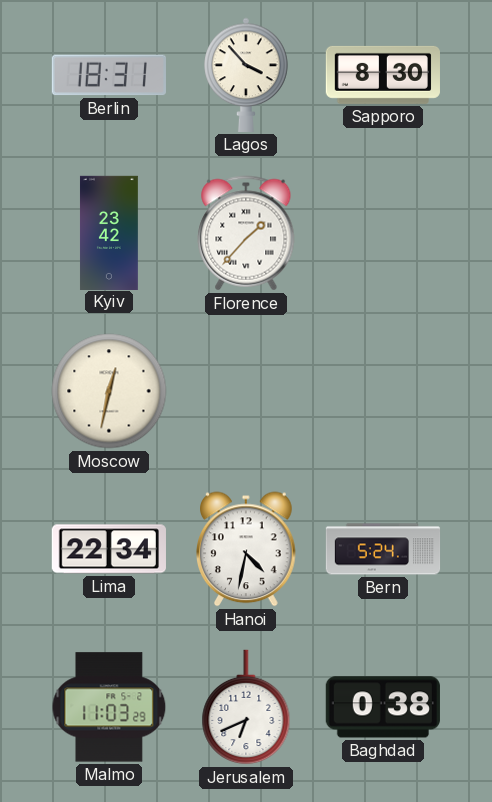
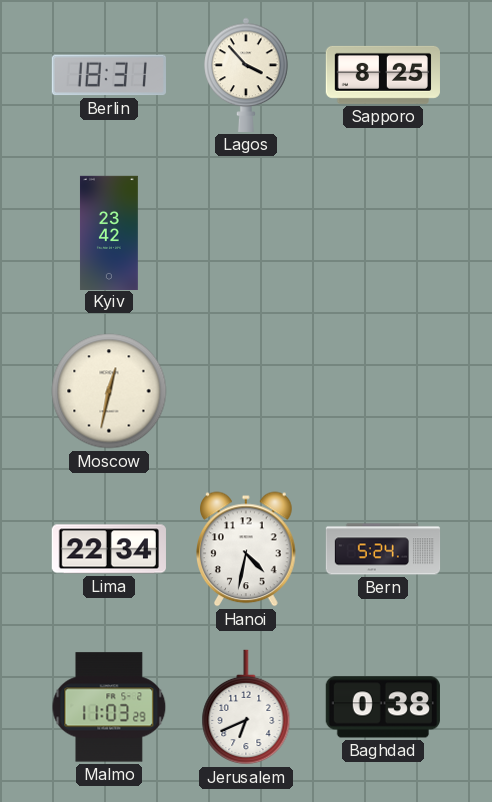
Sapporo: 8:30 -> 8:25
Florence: 1:37 -> none
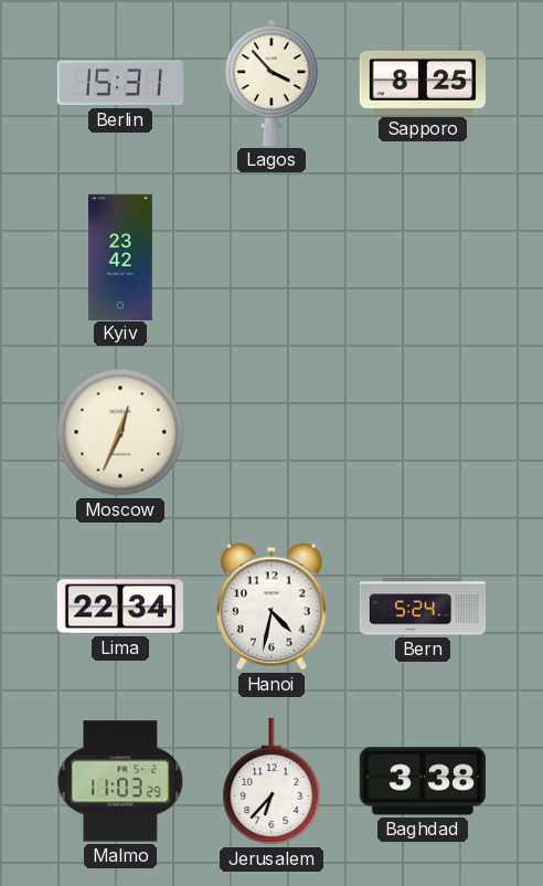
Berlin: 18:31 -> 15:31
Moscow: 12:32 -> 12:34
Jerusalem: 6:41 -> 6:37
Baghdad: 0:38 -> 3:38
